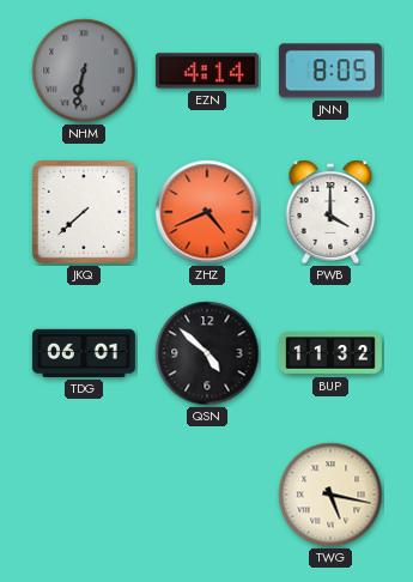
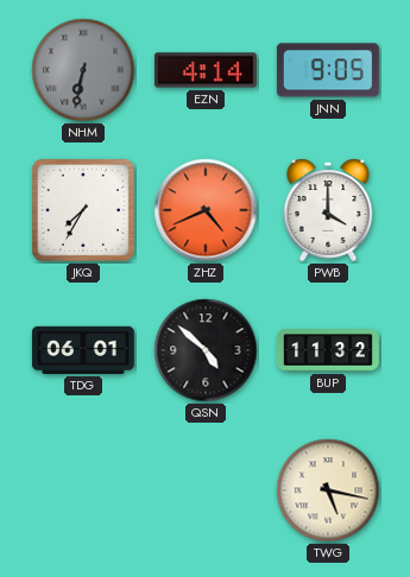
JNN: 8:05 -> 9:05
JKQ: 7:38 -> 7:35
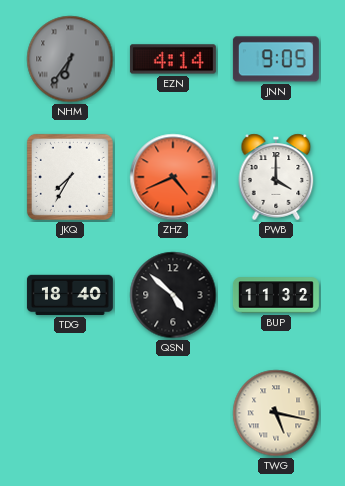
NHM: 6:32 -> 6:36
TDG: 06:01 -> 18:40
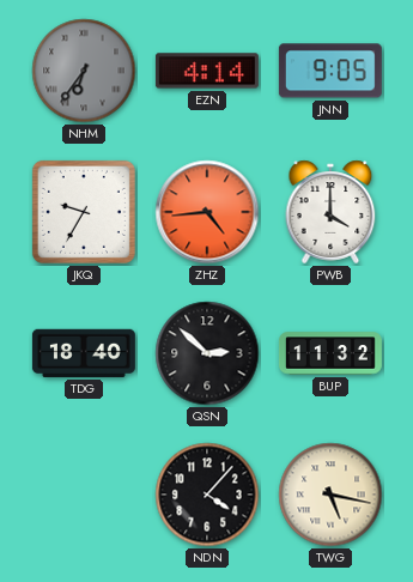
JKQ: 7:35 -> 9:35
ZHZ: 4:41 -> 4:44
QSN: 4:52 -> 2:52
NDN: none -> 4:07
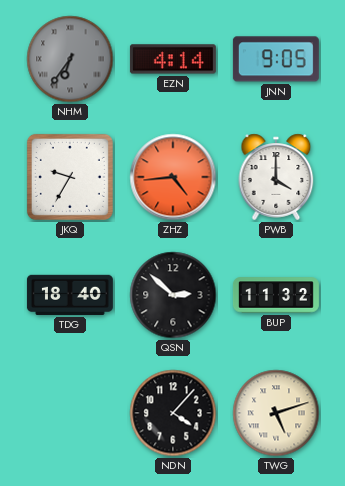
TWG: 5:17 -> 5:12
